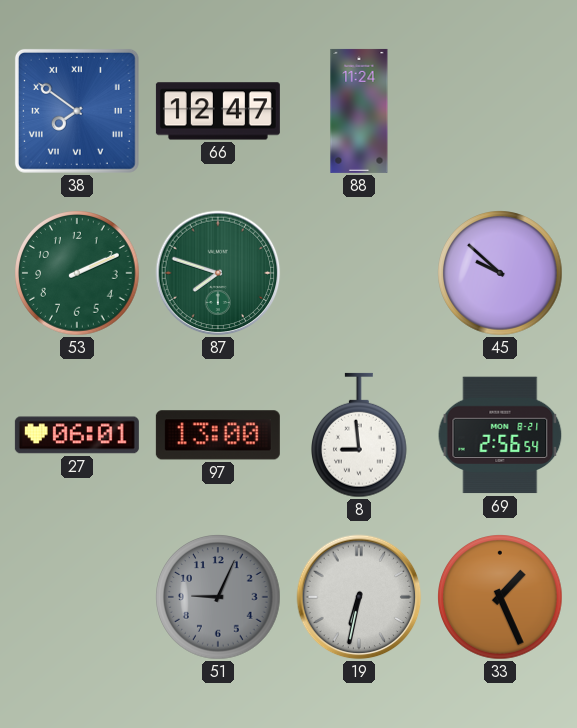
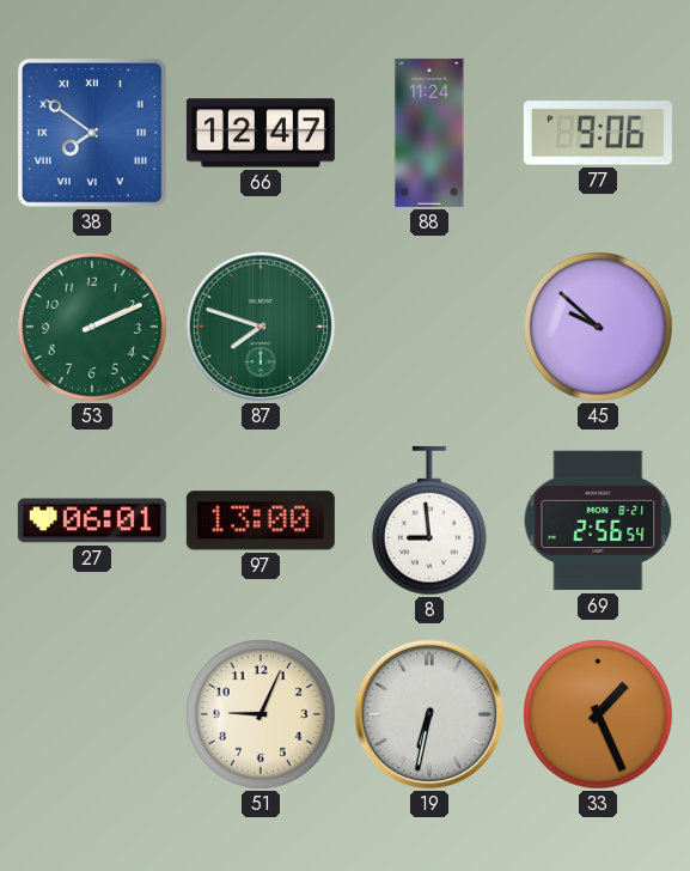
77: none -> 9:06
51 dial: grey -> cream
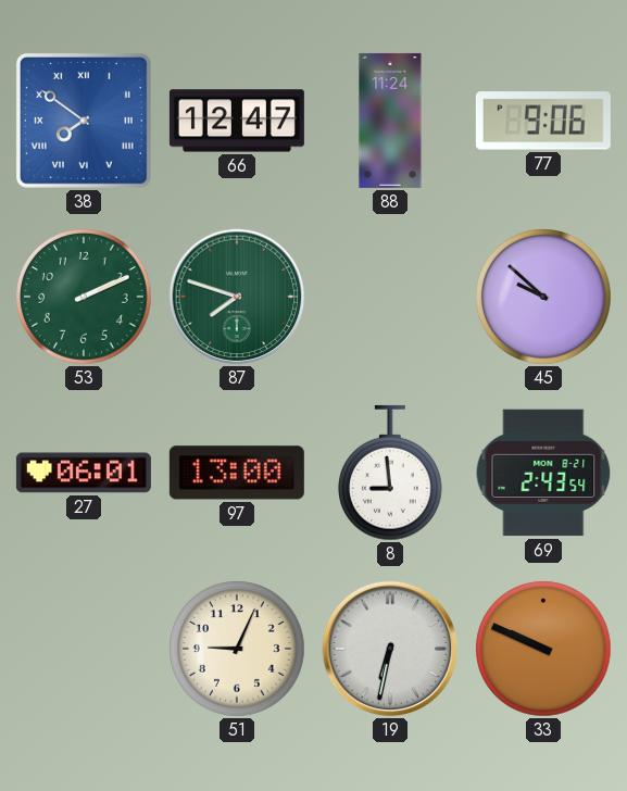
69: 2:56 -> 2:43
33: 1:26 -> 9:49
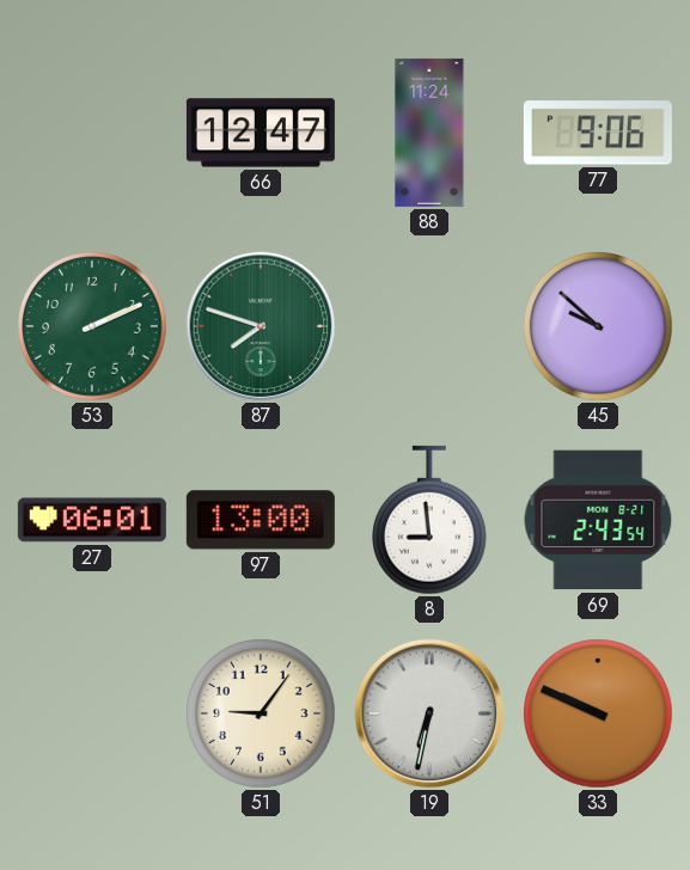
38: 7:51 -> none
51: 9:04 -> 9:06
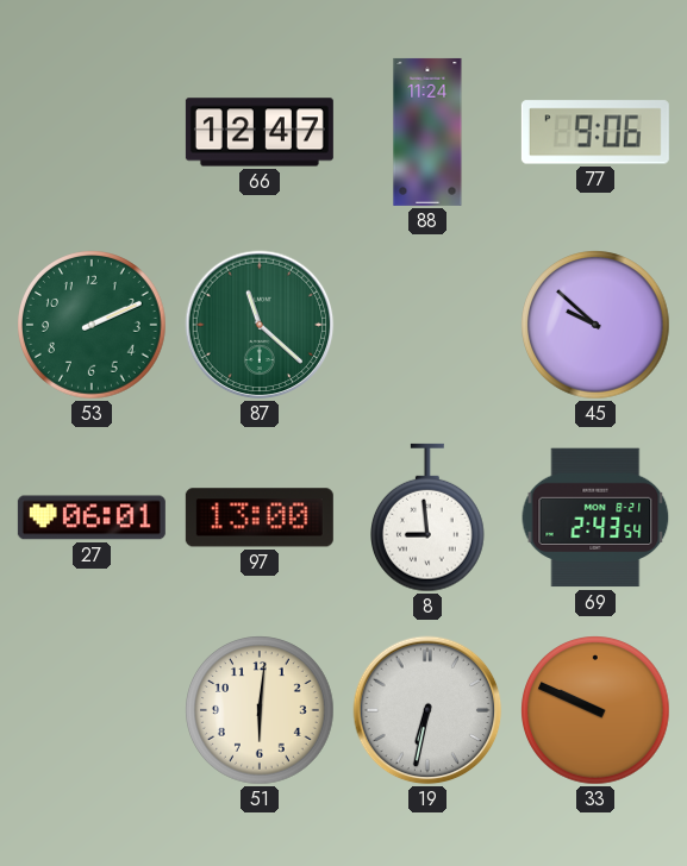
87: 7:48 -> 11:22
51: 9:06 -> 6:01
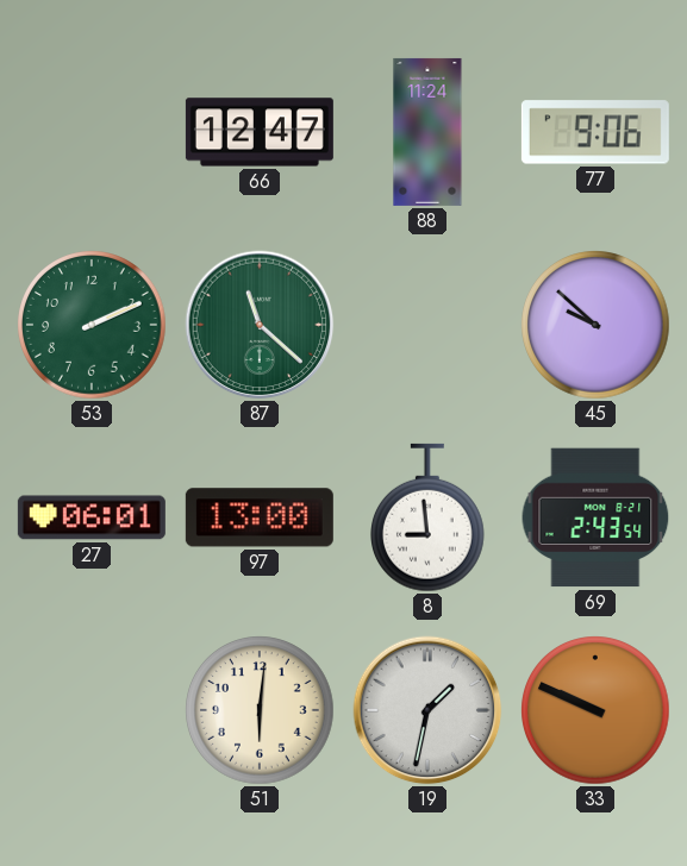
19: 6:32 -> 1:32
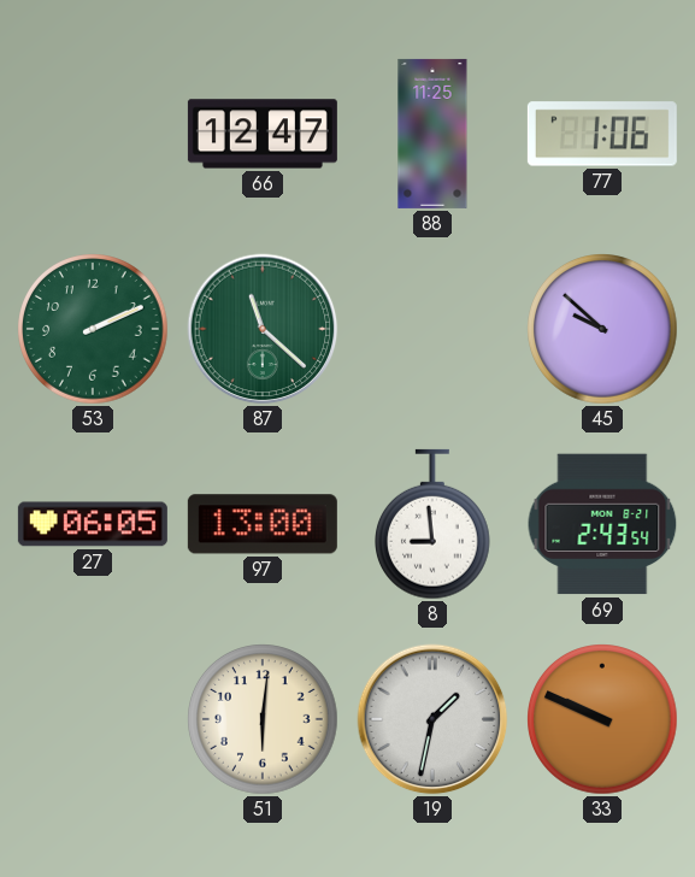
88: 11:24 -> 11:25
77: 9:06 -> 1:06
27: 06:01 -> 06:05
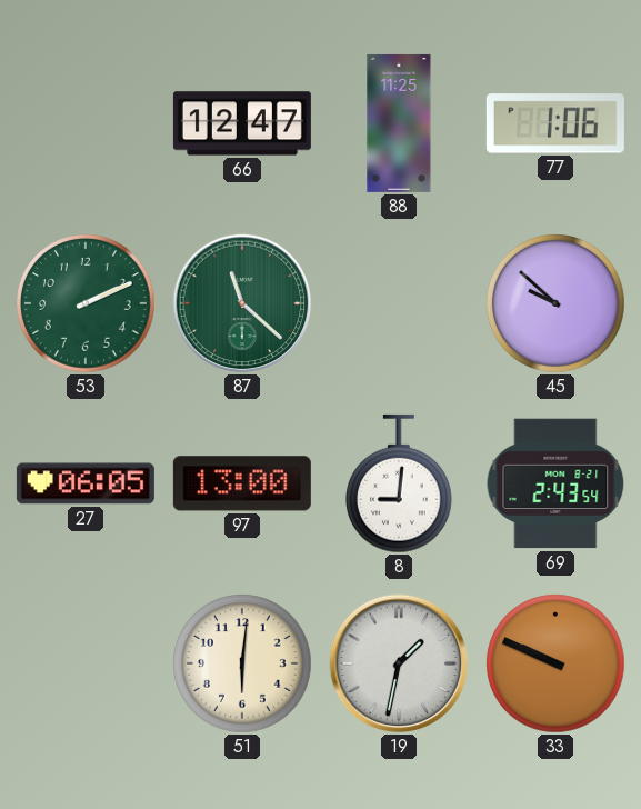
8: 8:59 -> 9:01
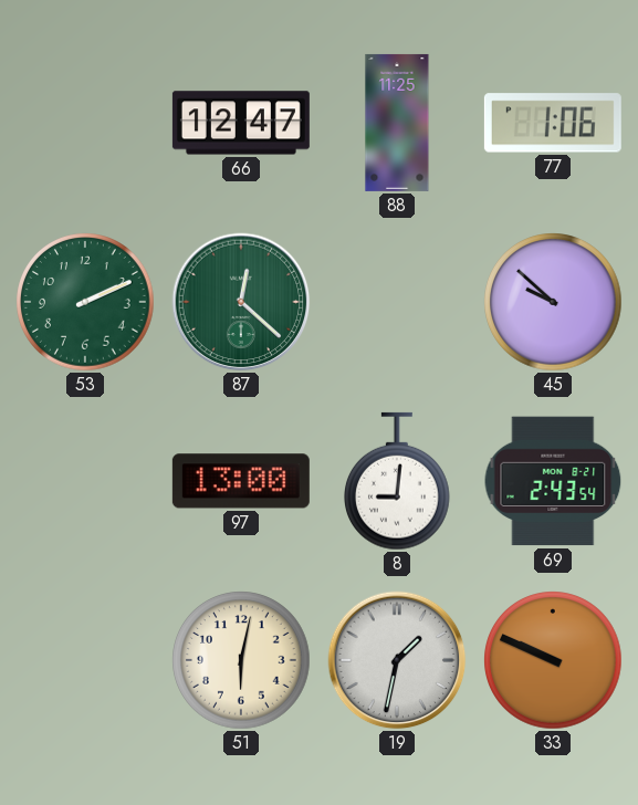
87: 11:22 -> 12:22
27: 06:05 -> none
51: 6:01 -> 6:02
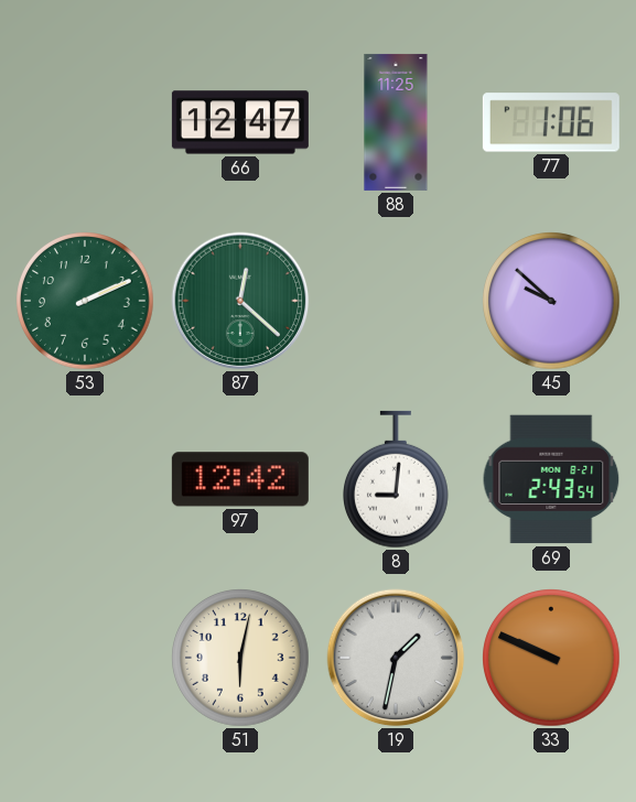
97: 13:00 -> 12:42
